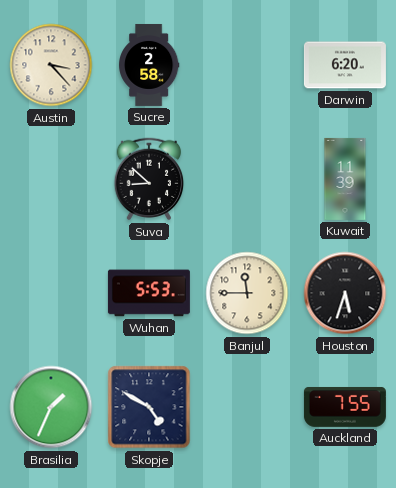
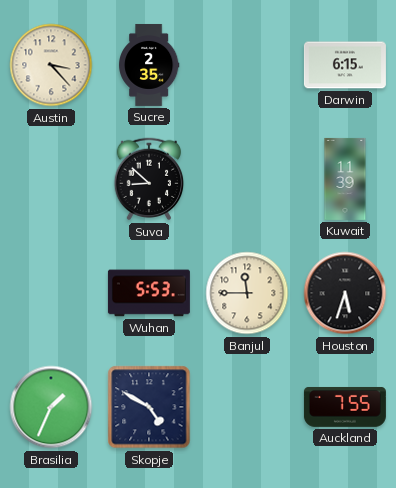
Sucre: 2:58 -> 2:35
Darwin: 6:20 -> 6:15
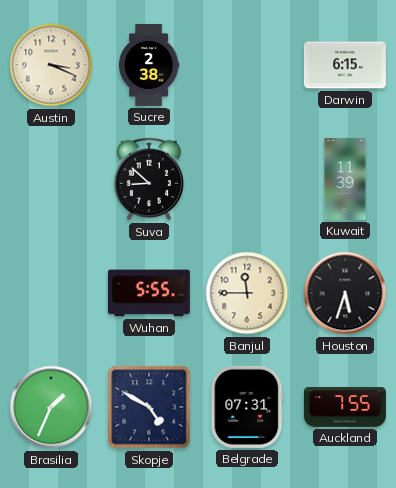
Austin: 3:23 -> 3:19
Sucre: 2:35 -> 2:38
Wuhan: 5:53 -> 5:55
Belgrade: none -> 07:31
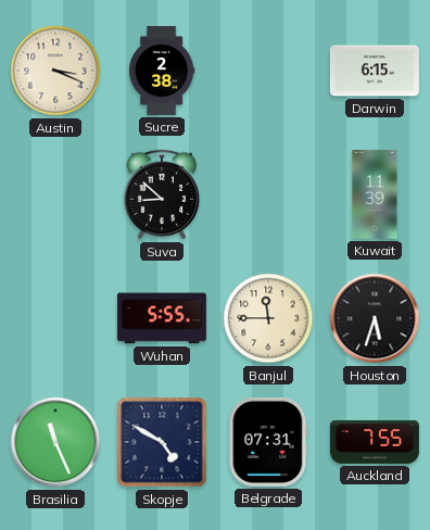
Brasilia: 1:34 -> 11:26
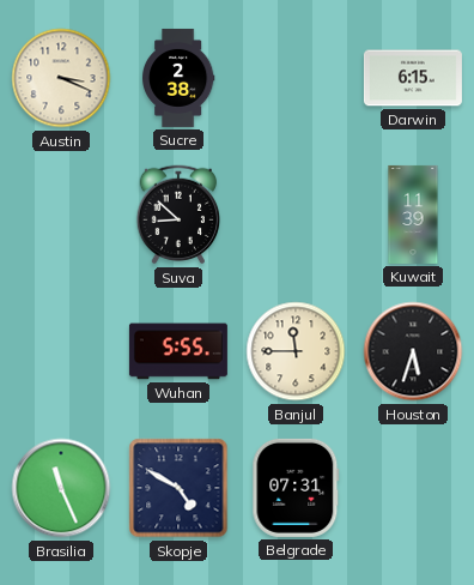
Auckland: 7:55 -> none
